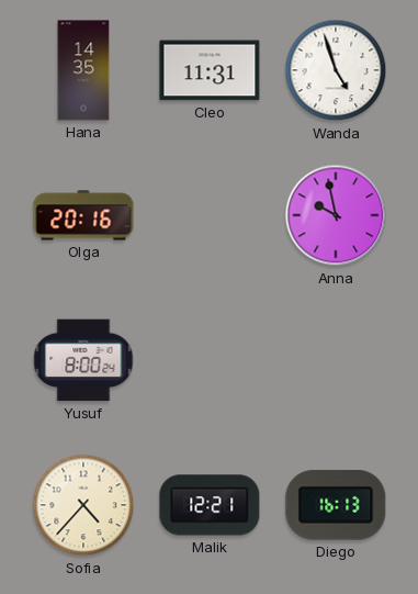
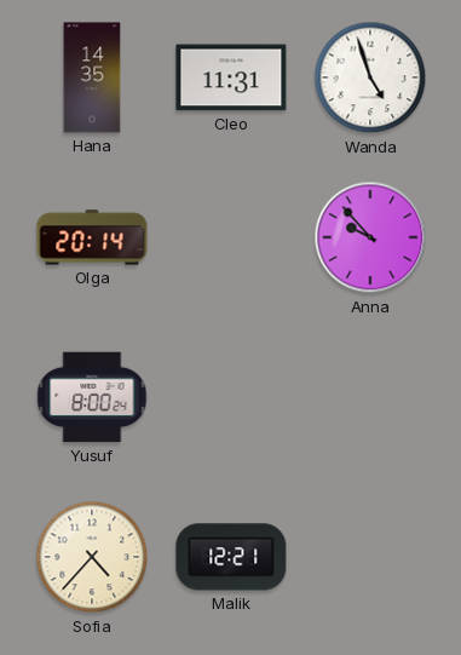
Olga: 20:16 -> 20:14
Anna: 9:58 -> 9:53
Diego: 16:13 -> none
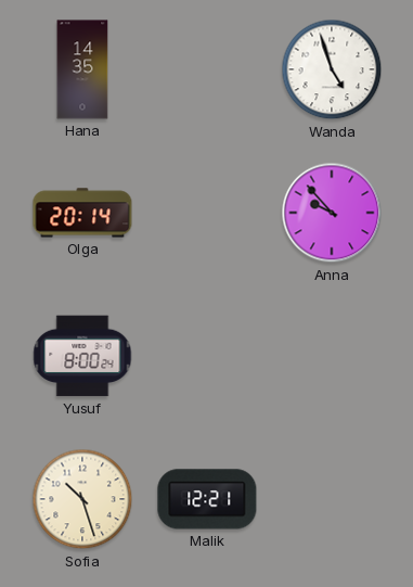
Cleo: 11:31 -> none
Sofia: 4:37 -> 10:27
